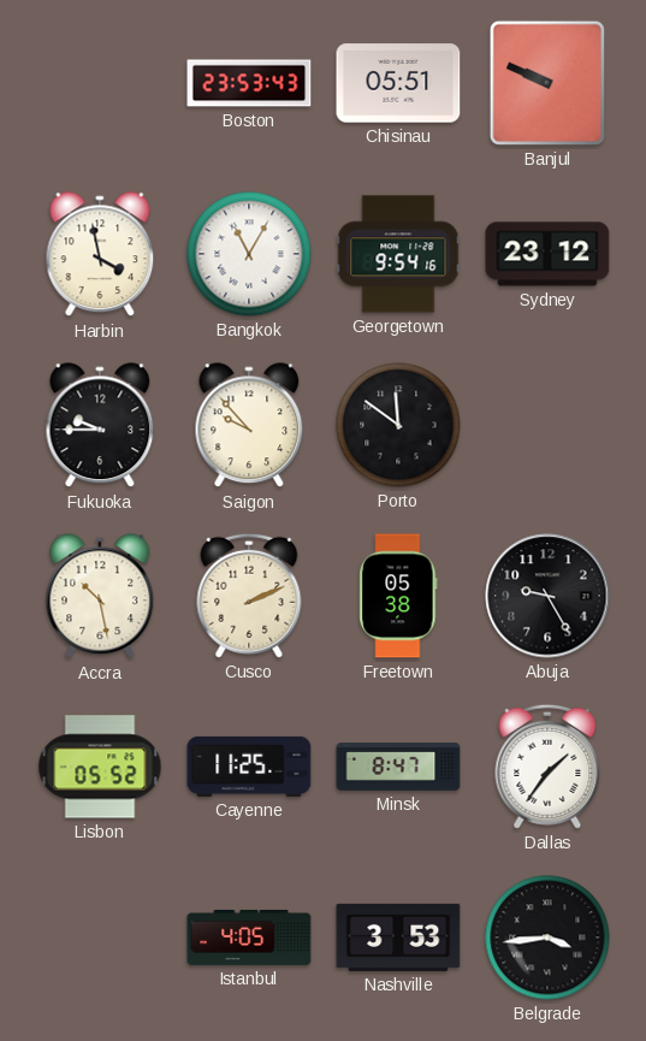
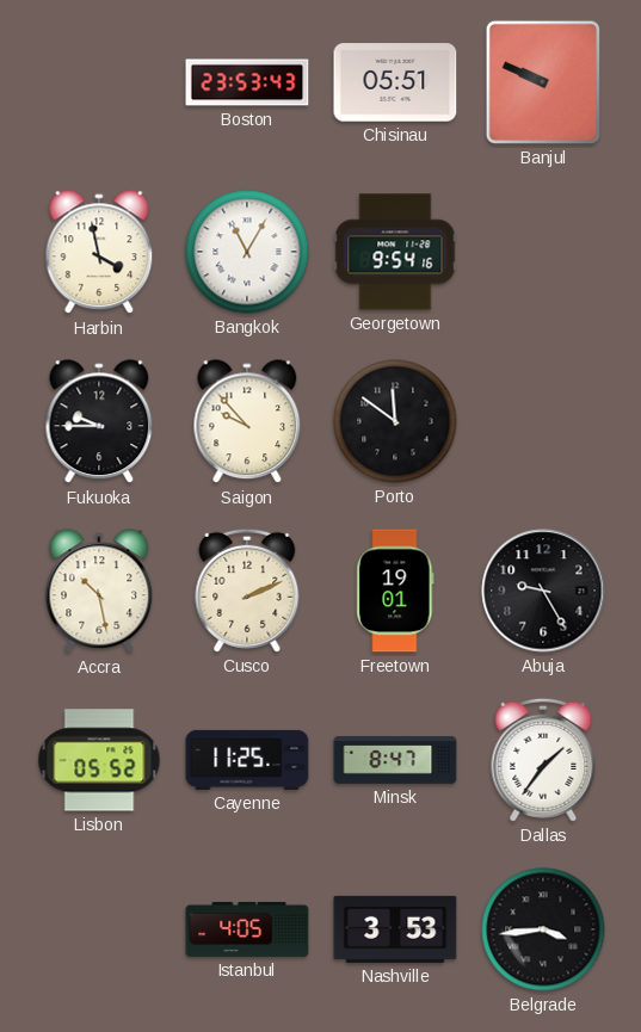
Sydney: 23:12 -> none
Freetown: 05:38 -> 19:01
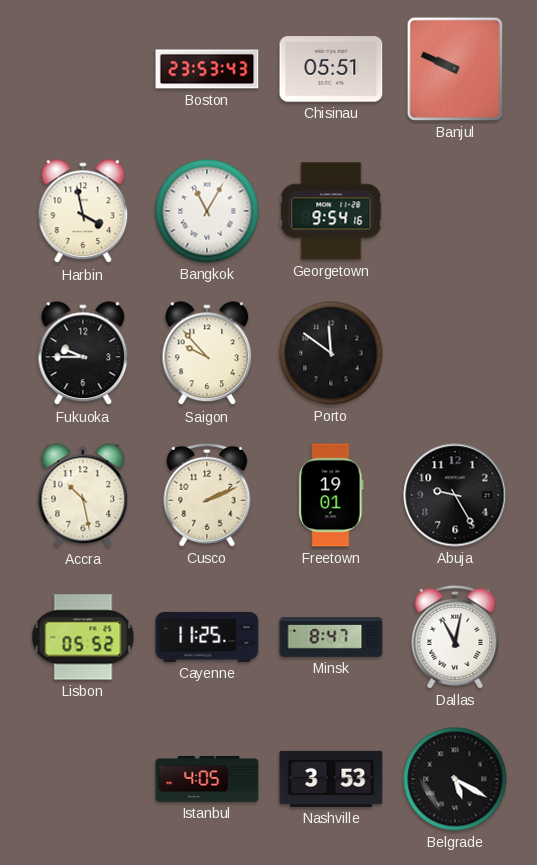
Dallas: 1:36 -> 11:02
Belgrade: 3:44 -> 5:20
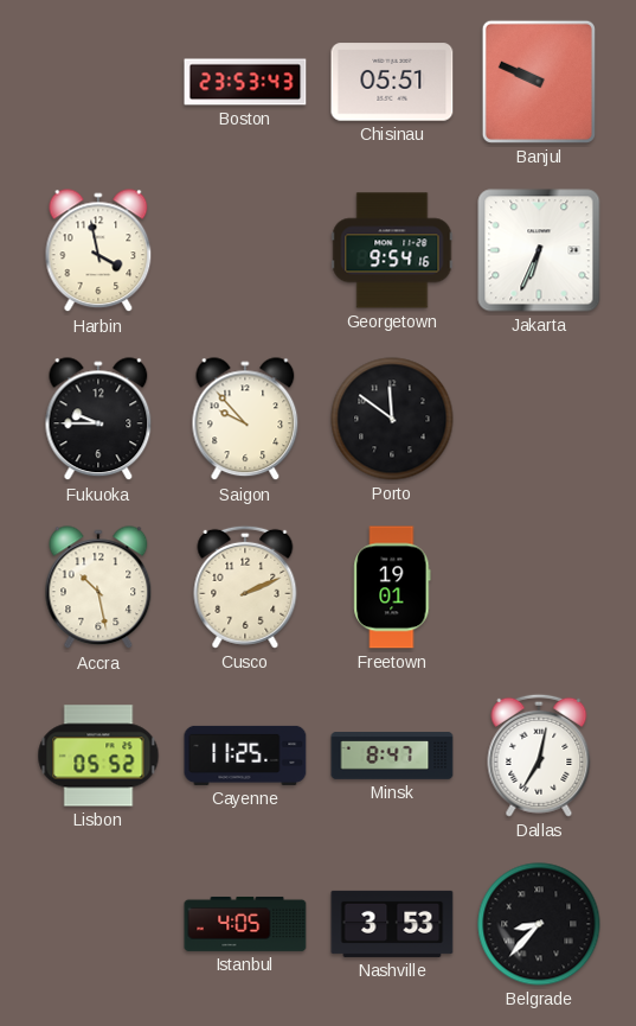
Bangkok: 11:05 -> none
Jakarta: none -> 6:34
Abuja: 9:25 -> none
Dallas: 11:02 -> 7:02
Belgrade: 5:20 -> 8:37
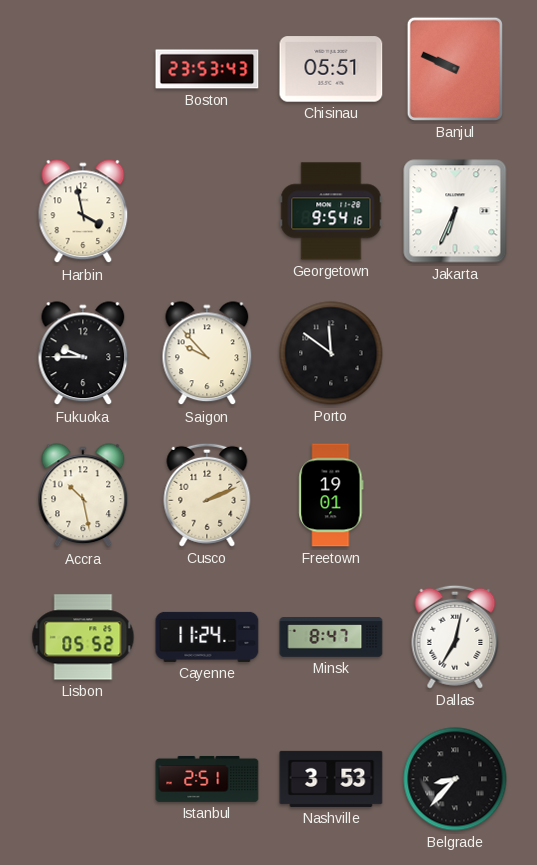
Cayenne: 11:25 -> 11:24
Istanbul: 4:05 -> 2:51
